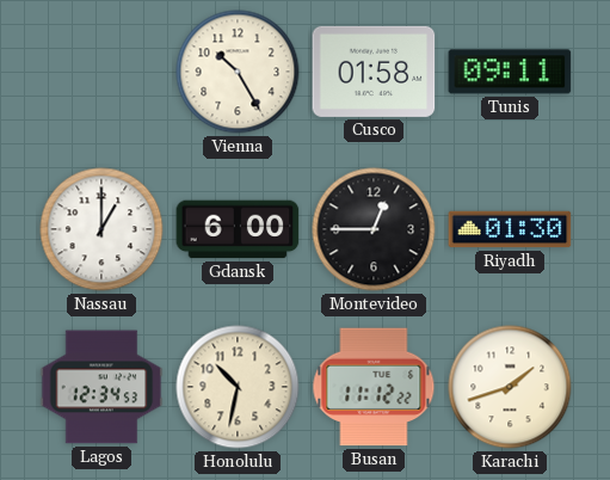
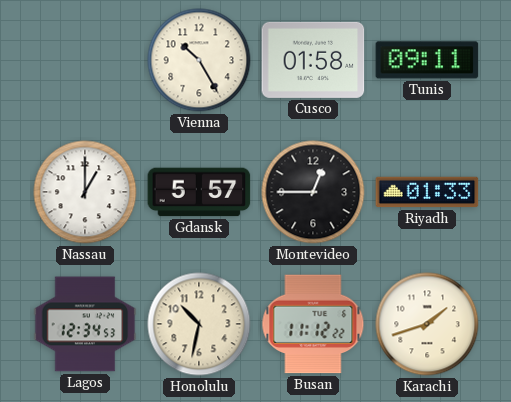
Gdansk: 6:00 -> 5:57
Riyadh: 01:30 -> 01:33
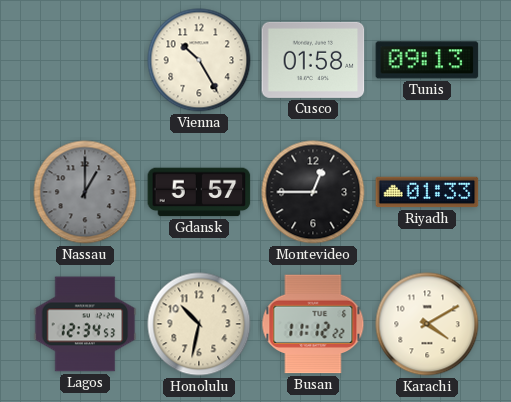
Tunis: 09:11 -> 09:13
Nassau dial: white -> grey
Karachi: 1:42 -> 4:10
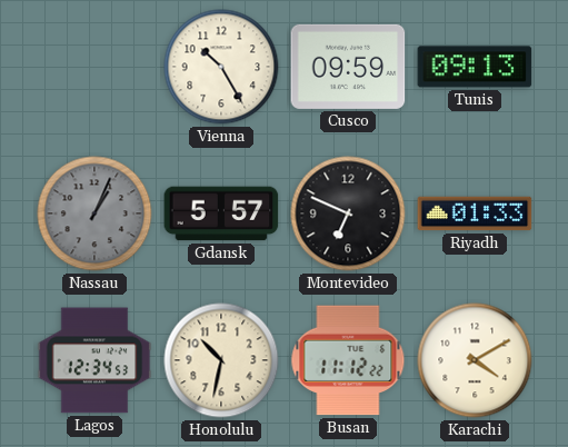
Cusco: 01:58 -> 09:59
Nassau: 1:00 -> 1:04
Montevideo: 12:45 -> 6:49
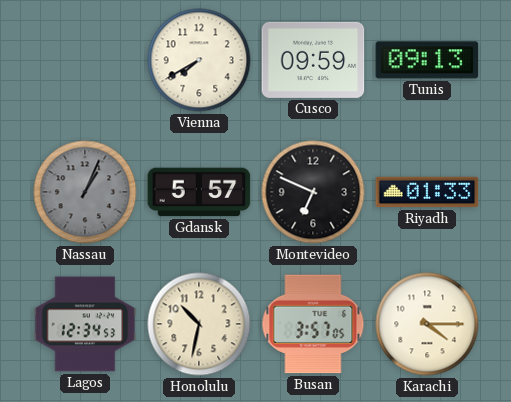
Vienna: 10:25 -> 7:40
Busan: 11:12 -> 3:57
Karachi: 4:10 -> 4:15
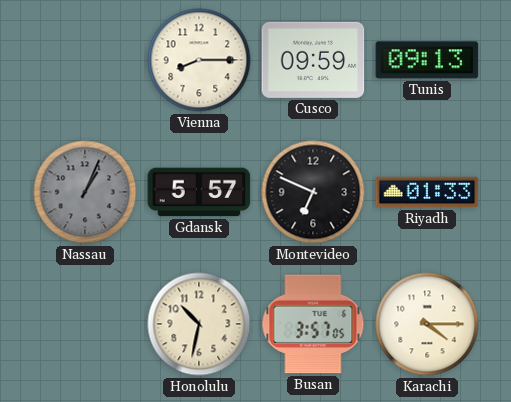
Vienna: 7:40 -> 8:15
Lagos: 12:34 -> none
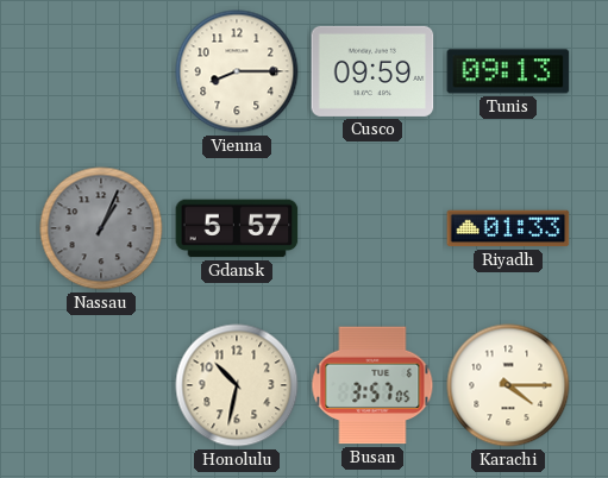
Montevideo: 6:49 -> none
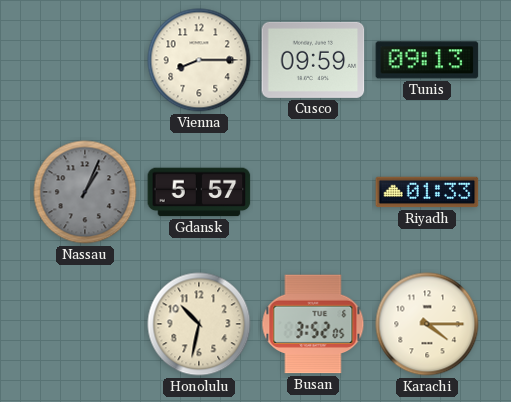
Busan: 3:57 -> 3:52
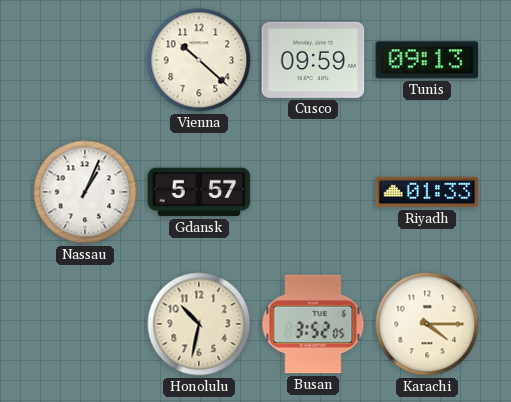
Vienna: 8:15 -> 10:22
Nassau dial: grey -> white
